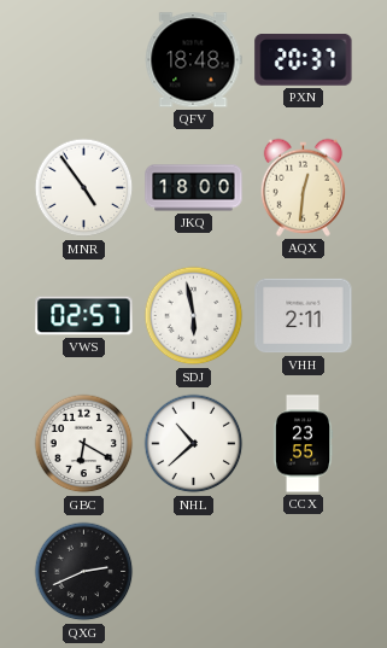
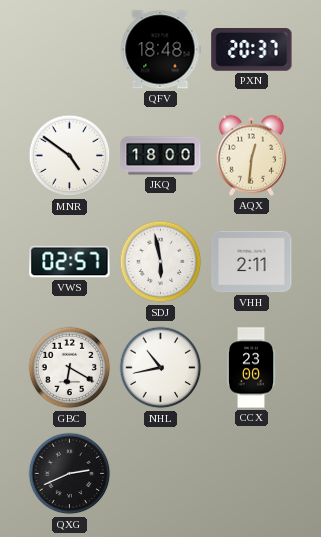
MNR: 4:54 -> 4:51
NHL: 10:38 -> 10:43
CCX: 23:55 -> 23:00
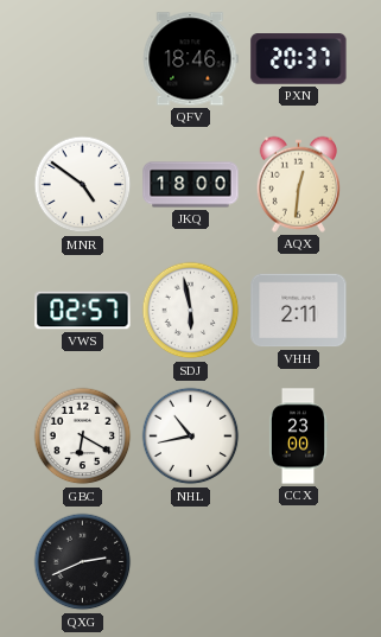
QFV: 18:48 -> 18:46
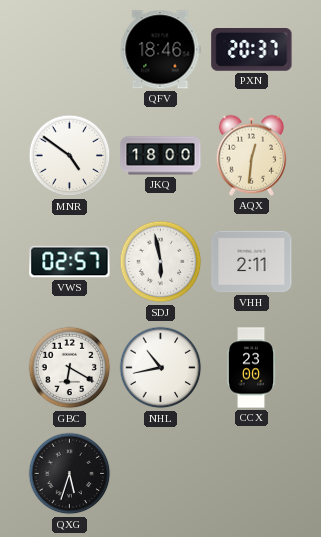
QXG: 2:41 -> 5:33
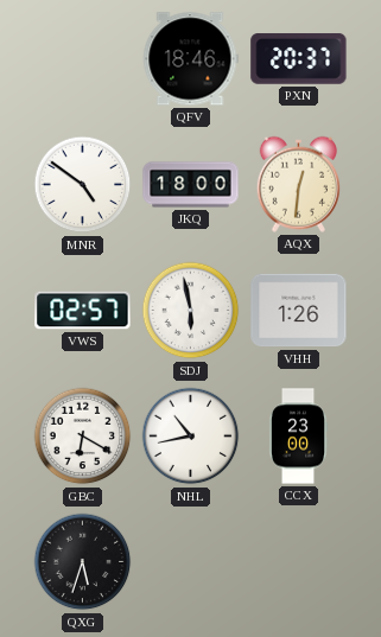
VHH: 2:11 -> 1:26
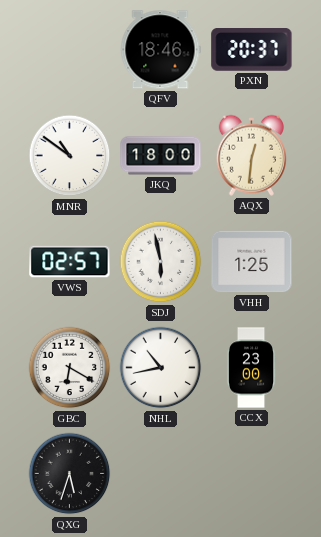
MNR: 4:51 -> 10:51
VHH: 1:26 -> 1:25
